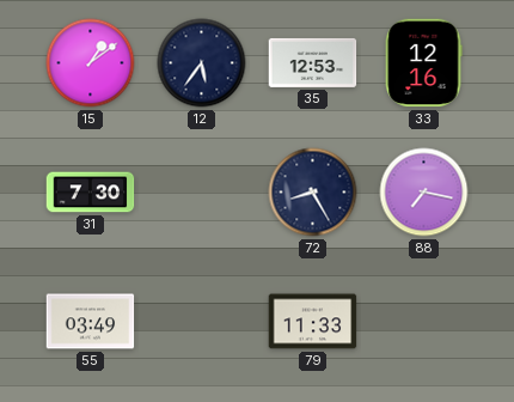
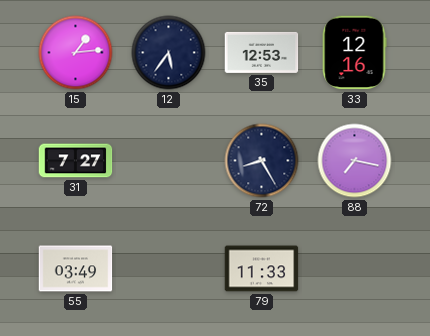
15: 1:09 -> 1:14
31: 7:30 -> 7:27
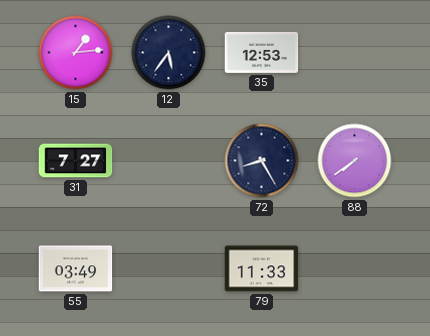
33: 12:16 -> none
88: 7:17 -> 7:39
